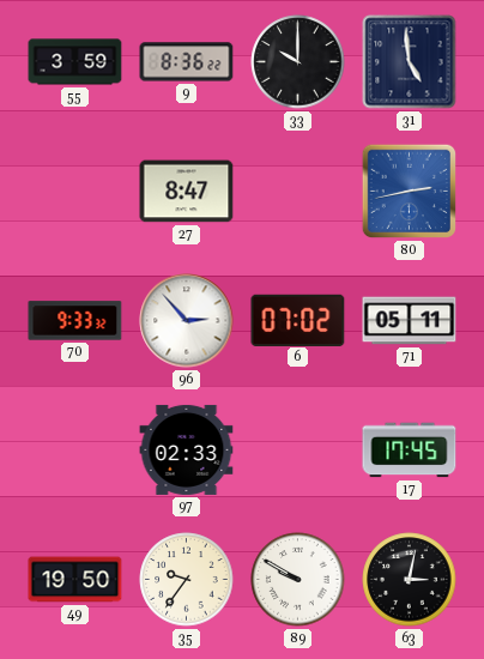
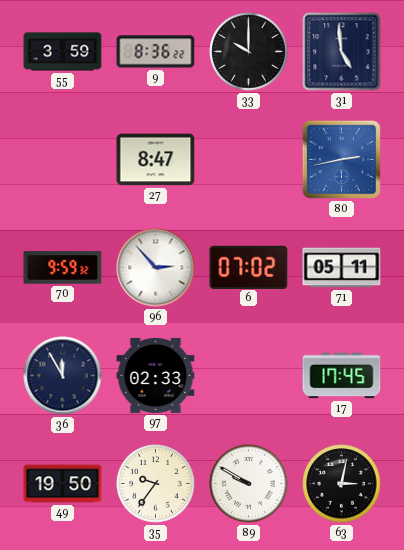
70: 9:33 -> 9:59
36: none -> 11:55
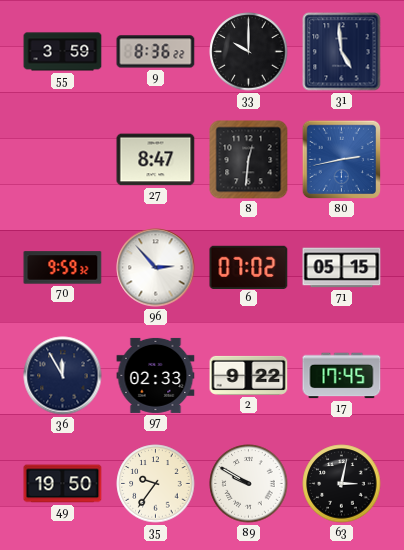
8: none -> 12:31
71: 05:11 -> 05:15
2: none -> 9:22
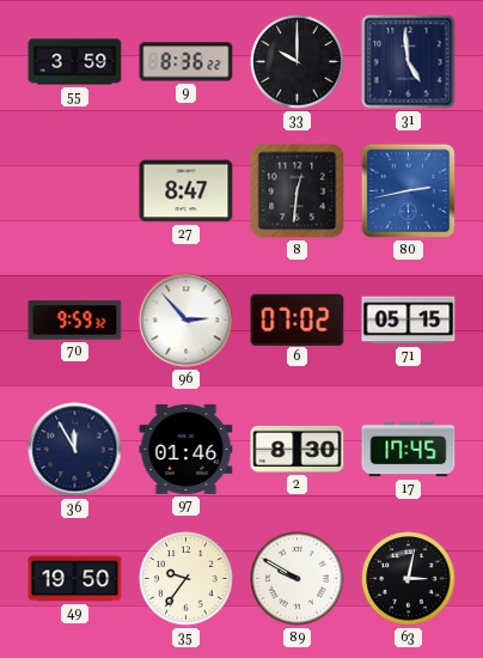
97: 02:33 -> 01:46
2: 9:22 -> 8:30
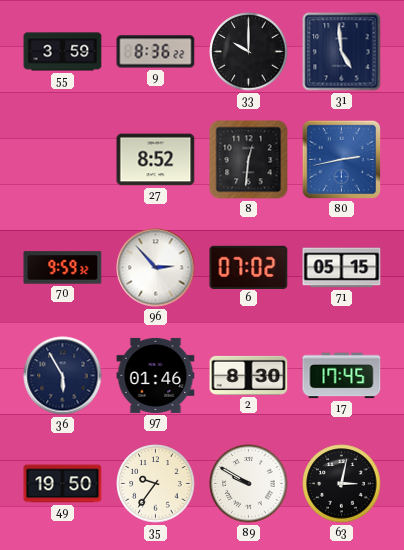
27: 8:47 -> 8:52
36: 11:55 -> 5:55
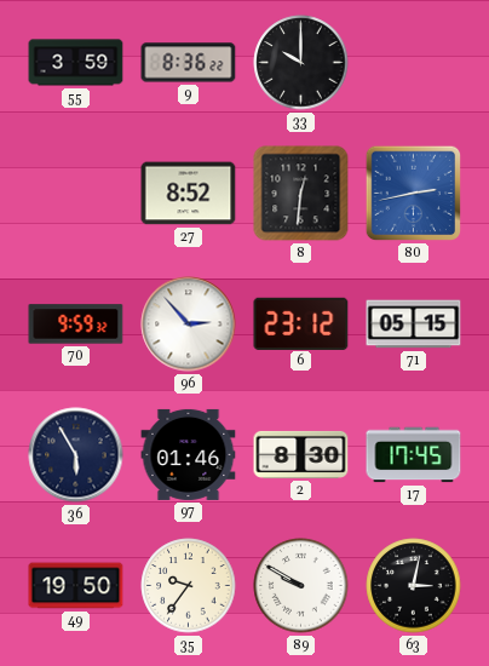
31: 4:59 -> none
6: 07:02 -> 23:12
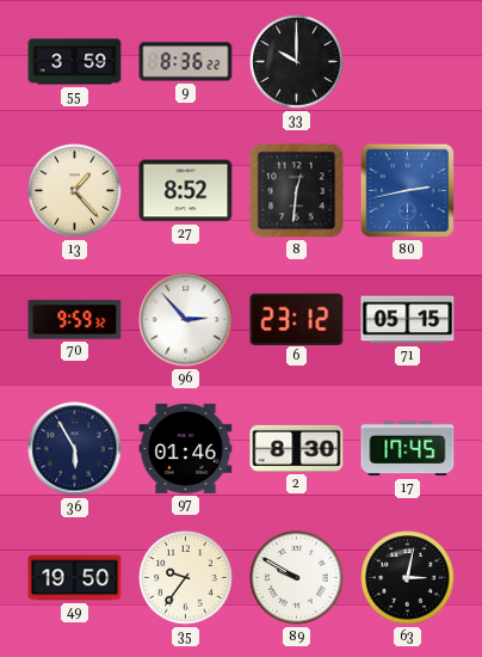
13: none -> 1:23
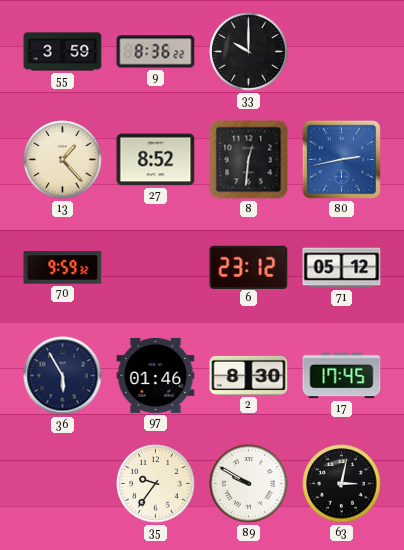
96: 2:53 -> none
71: 05:15 -> 05:12
49: 19:50 -> none
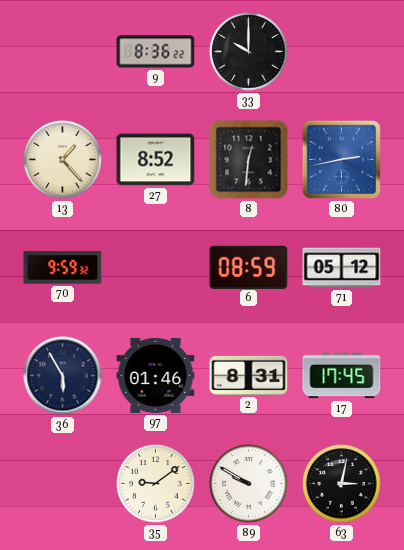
55: 3:59 -> none
6: 23:12 -> 08:59
2: 8:30 -> 8:31
35: 9:36 -> 9:09
